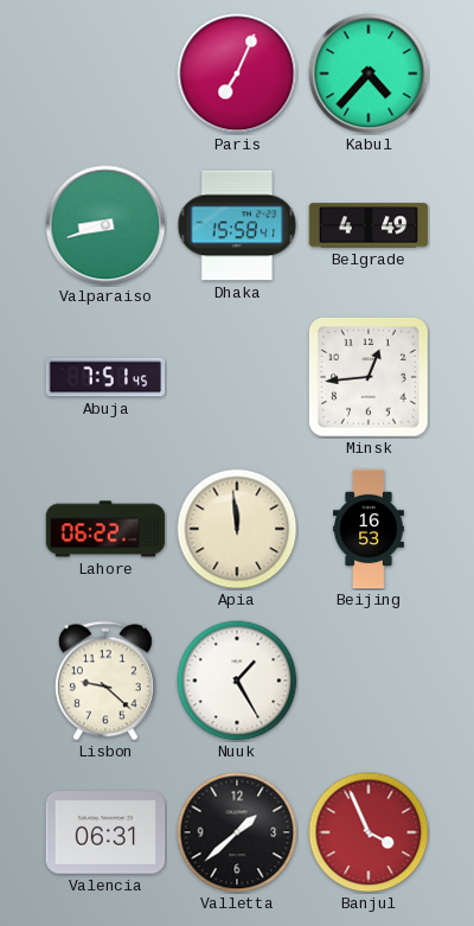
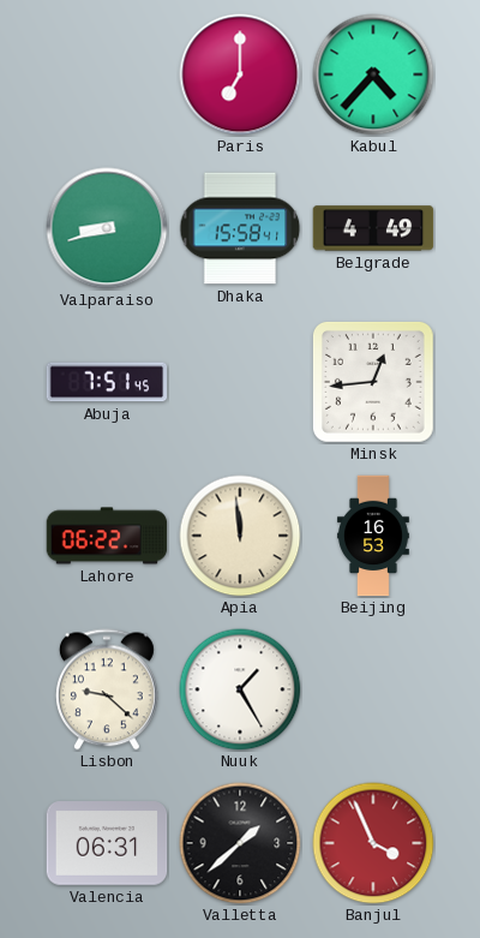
Paris: 7:04 -> 7:00
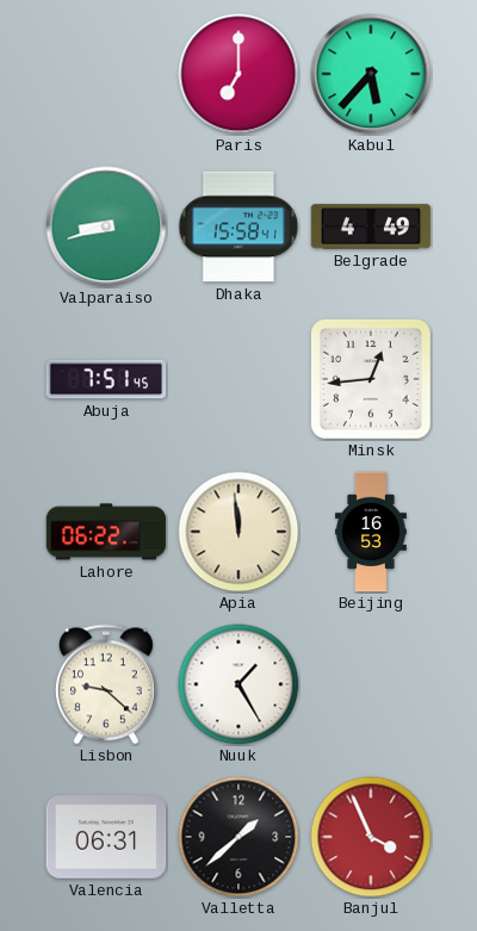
Kabul: 4:37 -> 5:37
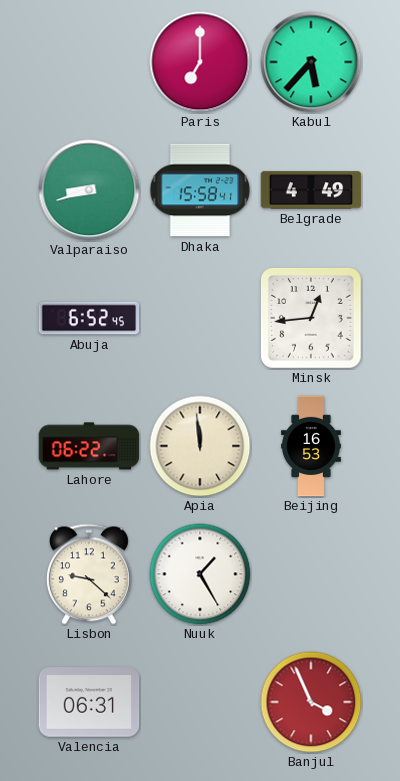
Abuja: 7:51 -> 6:52
Valletta: 1:38 -> none
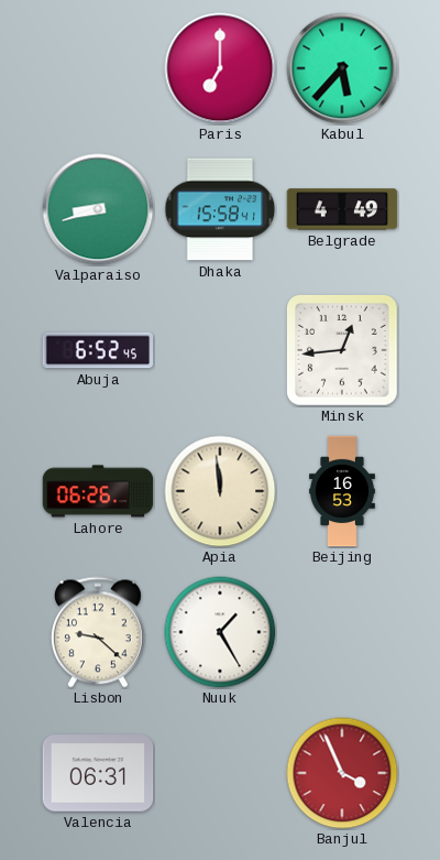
Lahore: 06:22 -> 06:26
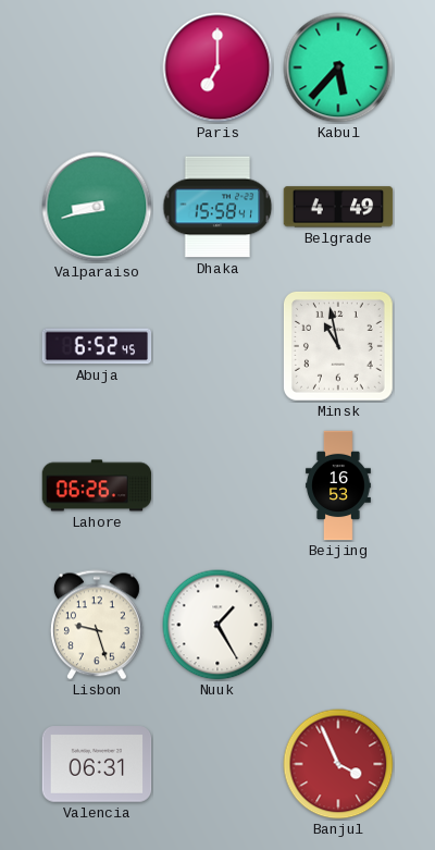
Minsk: 12:44 -> 10:58
Apia: 11:59 -> none
Lisbon: 9:22 -> 9:27
